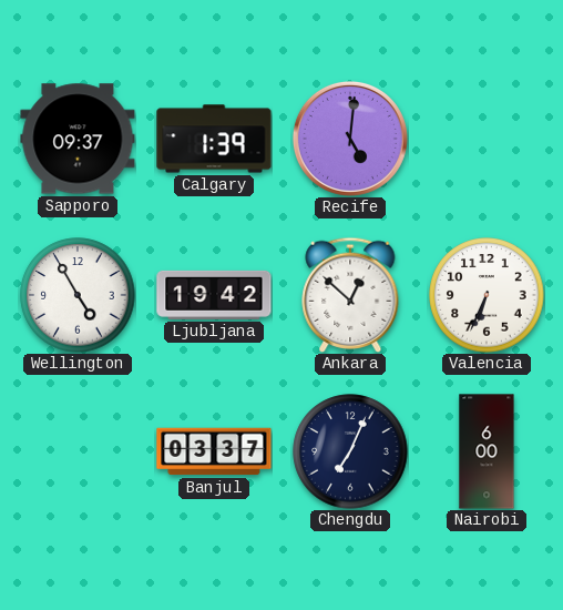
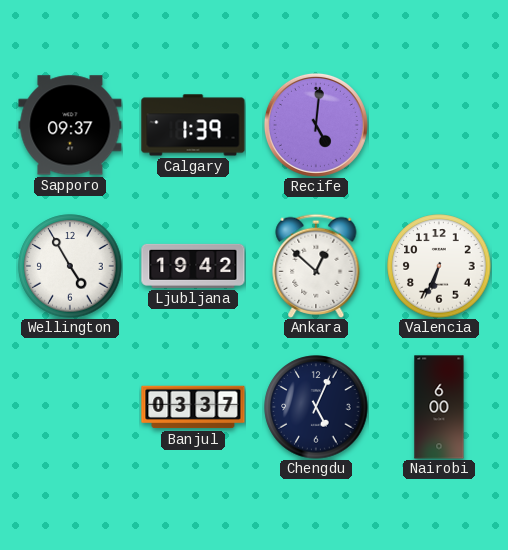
Chengdu: 7:04 -> 5:04
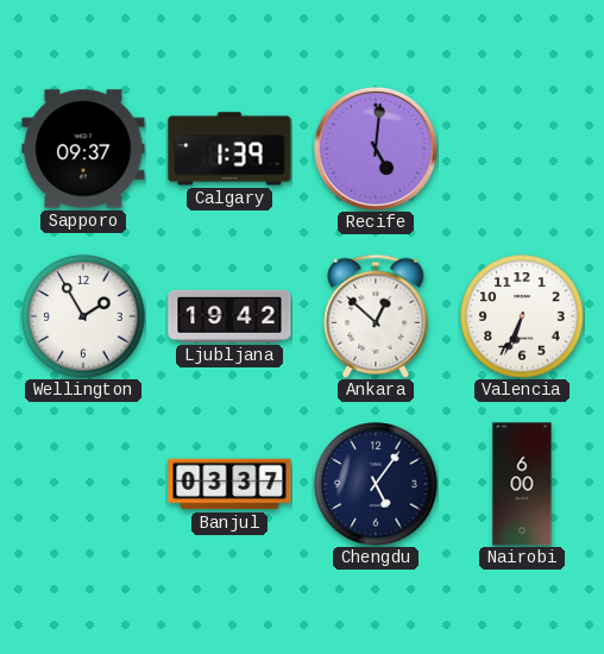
Wellington: 4:55 -> 1:55
Chengdu: 5:04 -> 5:06
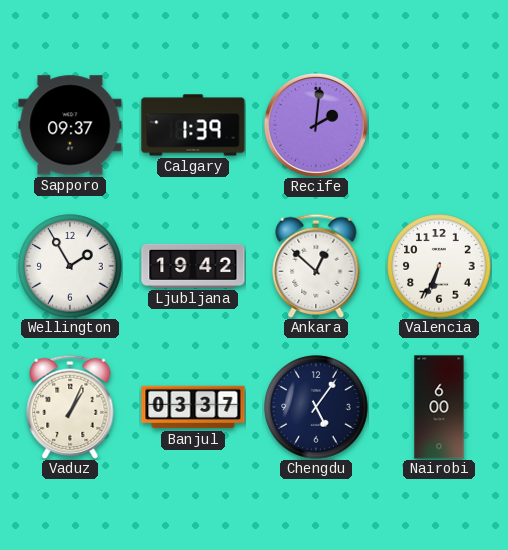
Recife: 5:01 -> 2:01
Vaduz: none -> 1:04
